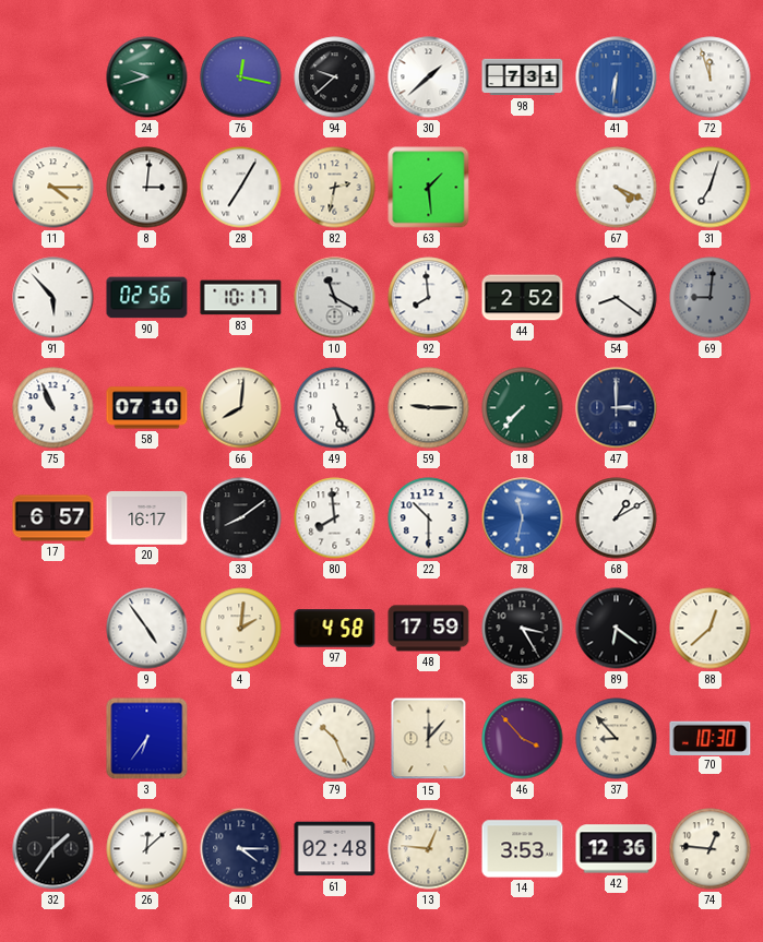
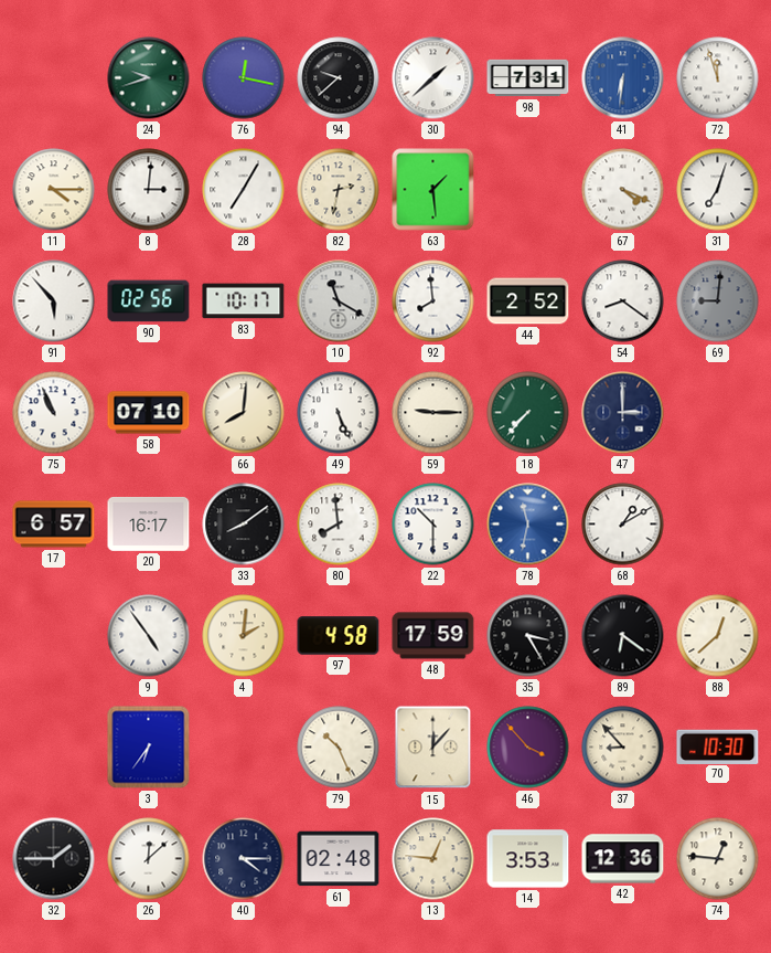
32: 1:36 -> 1:45
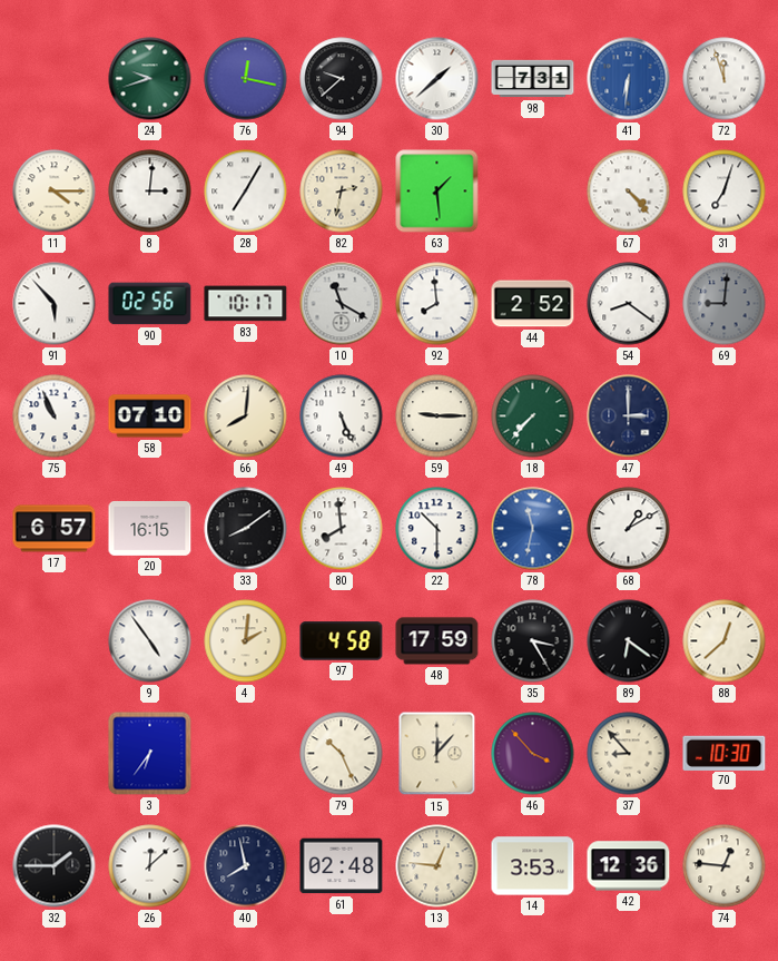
67: 4:19 -> 4:23
20: 16:17 -> 16:15
40: 4:15 -> 7:58
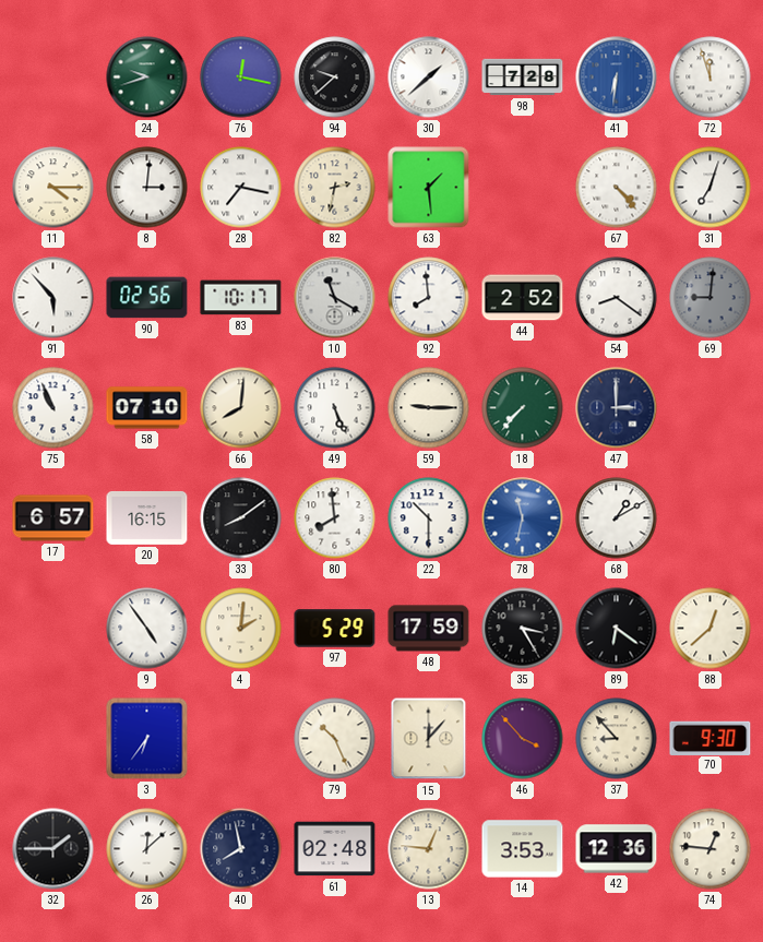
98: 7:31 -> 7:28
28: 7:05 -> 7:17
97: 4:58 -> 5:29
70: 10:30 -> 9:30
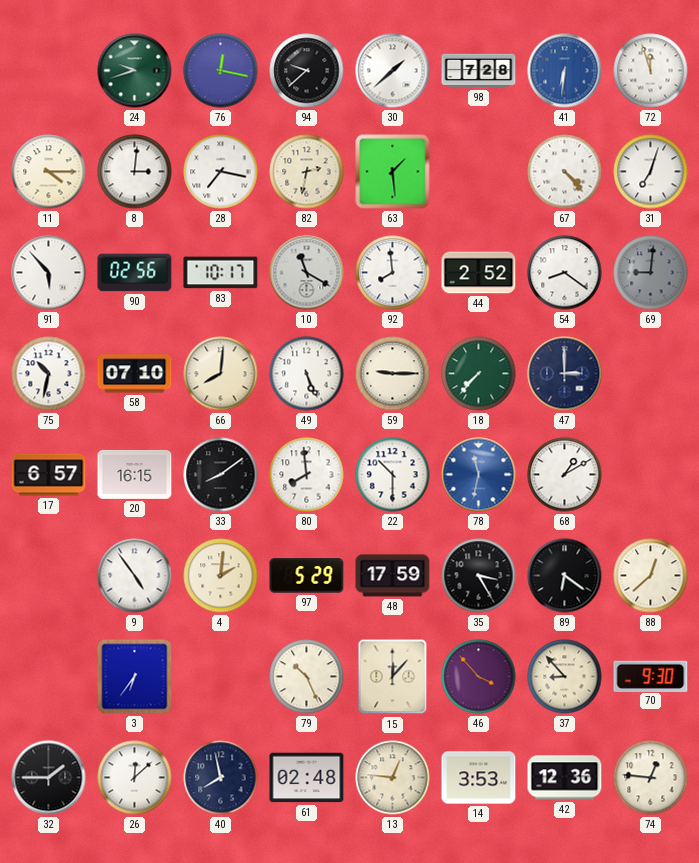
75: 10:56 -> 10:32
